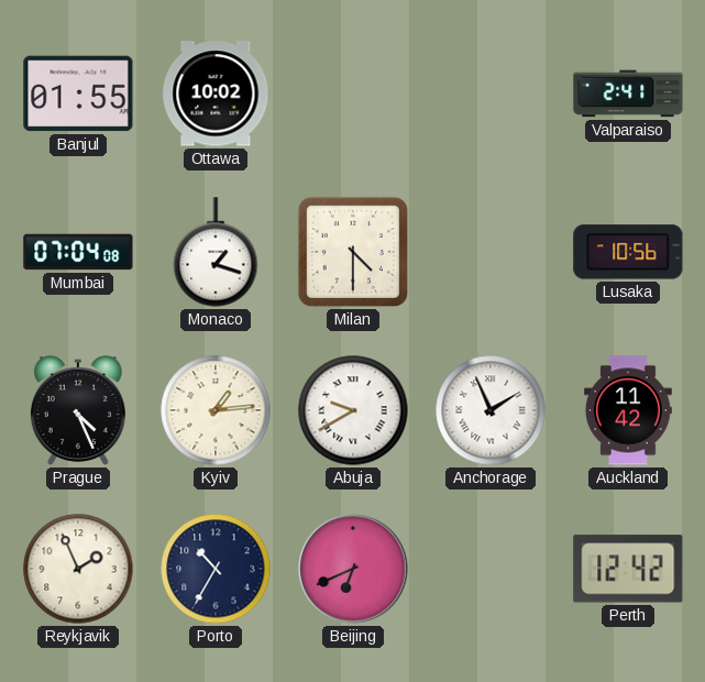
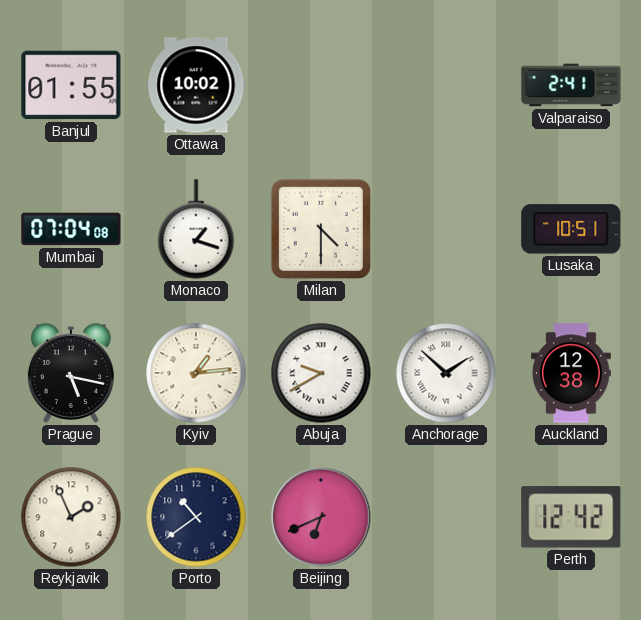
Lusaka: 10:56 -> 10:51
Prague: 4:26 -> 5:17
Anchorage: 1:56 -> 1:52
Auckland: 11:42 -> 12:38
Porto: 10:35 -> 10:39
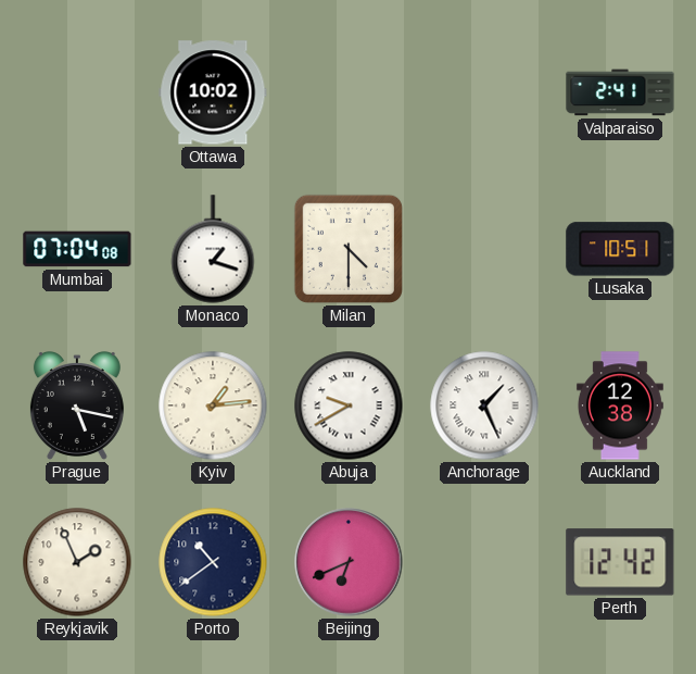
Banjul: 01:55 -> none
Anchorage: 1:52 -> 1:26
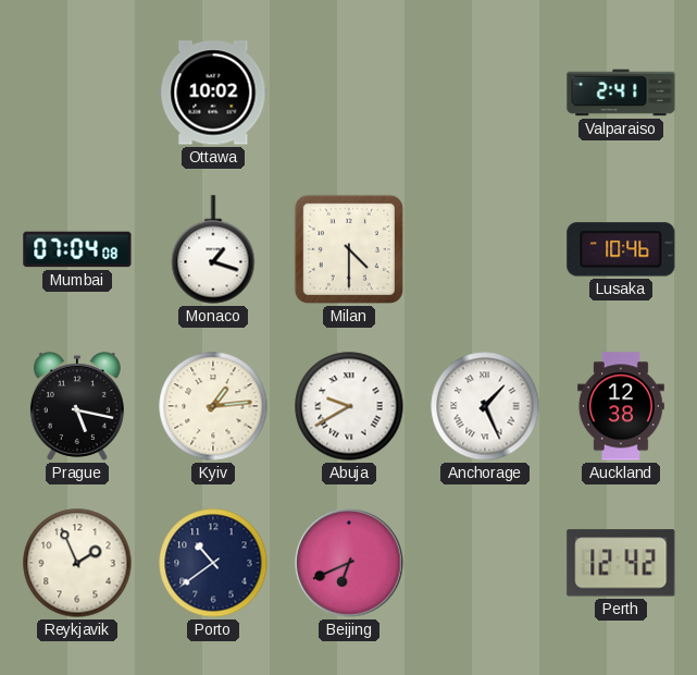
Lusaka: 10:51 -> 10:46
